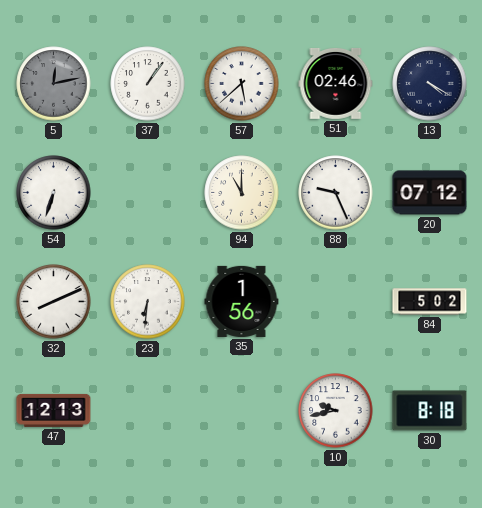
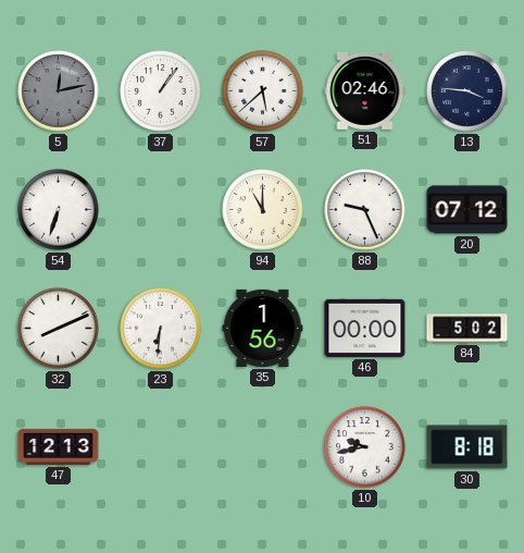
13: 4:20 -> 3:46
46: none -> 00:00
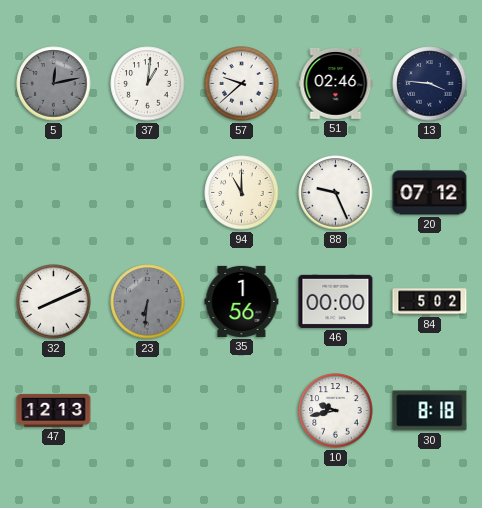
37: 1:06 -> 1:01
57: 5:38 -> 9:38
54: 6:33 -> none
23 dial: white -> grey
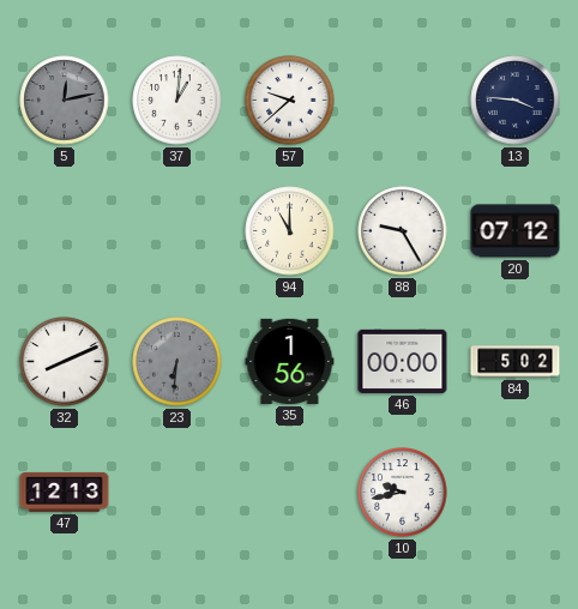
51: 02:46 -> none
88: 9:26 -> 9:25
30: 8:18 -> none
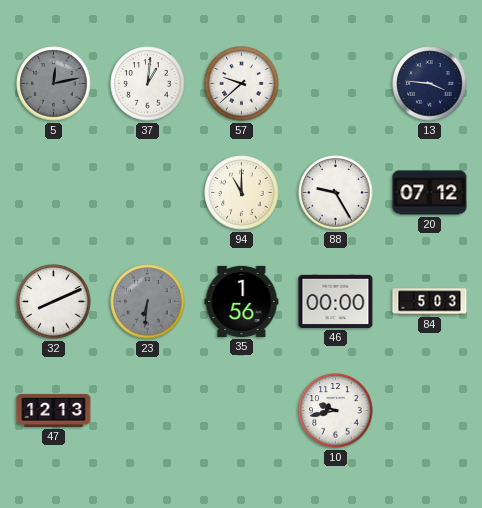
84: 5:02 -> 5:03
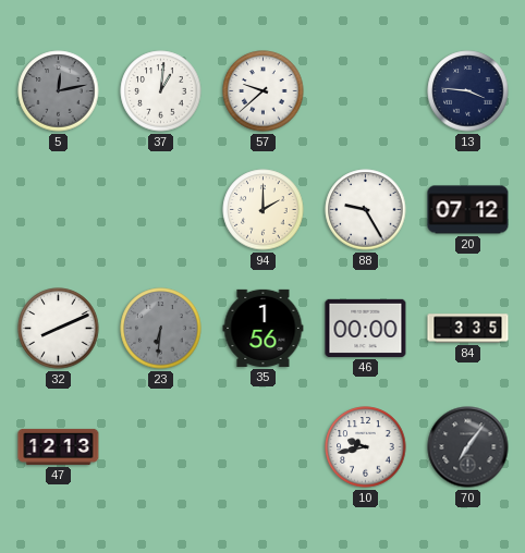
94: 11:00 -> 2:00
84: 5:03 -> 3:35
70: none -> 7:06
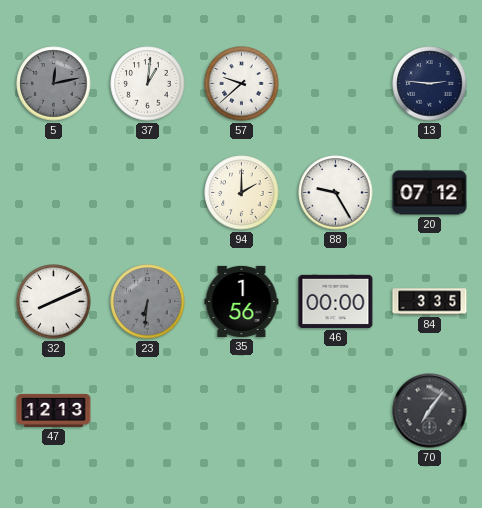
13: 3:46 -> 2:46
10: 9:43 -> none
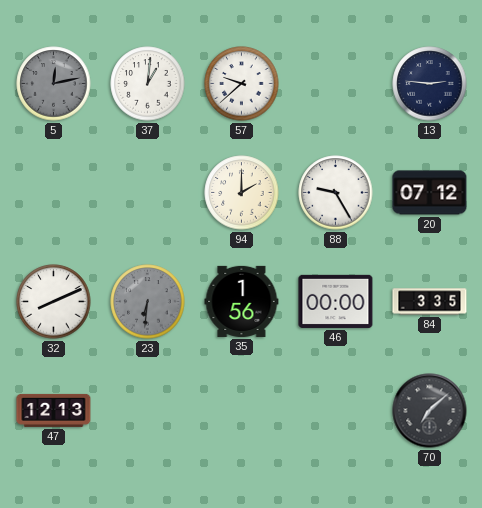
70: 7:06 -> 7:08
